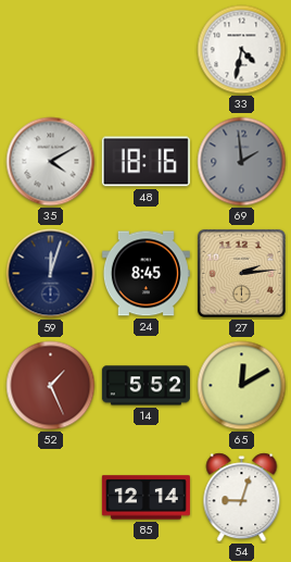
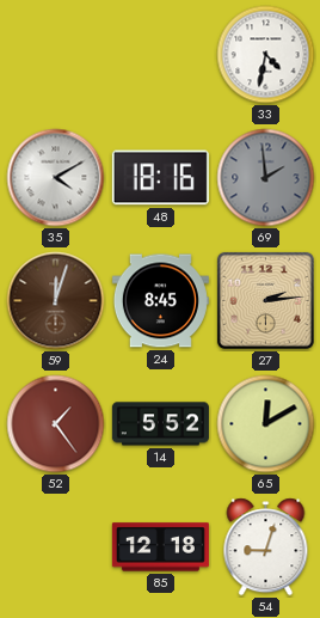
59 dial: navy -> brown
52: 1:26 -> 1:24
85: 12:14 -> 12:18
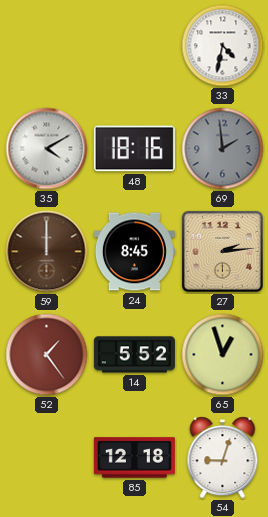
59: 12:03 -> 12:00
65: 12:10 -> 12:57
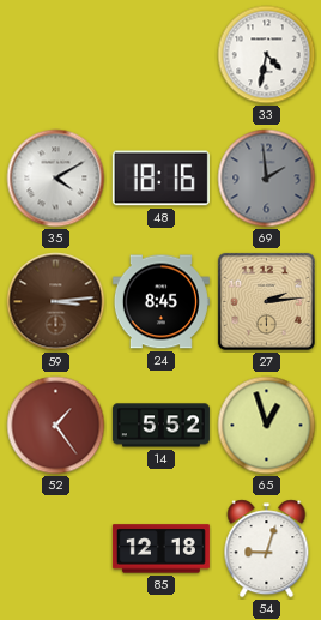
59: 12:00 -> 3:14
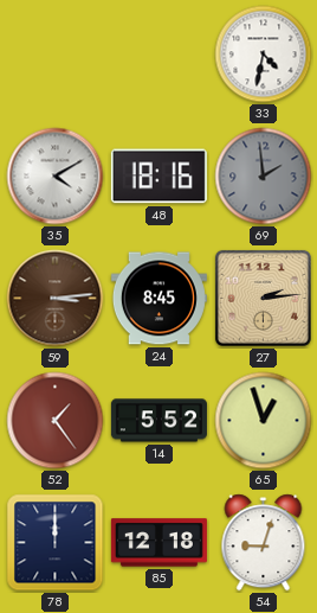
78: none -> 12:00
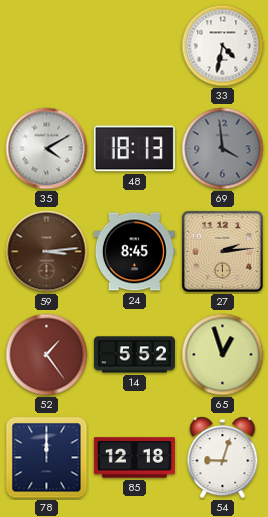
48: 18:16 -> 18:13
69: 1:59 -> 3:59
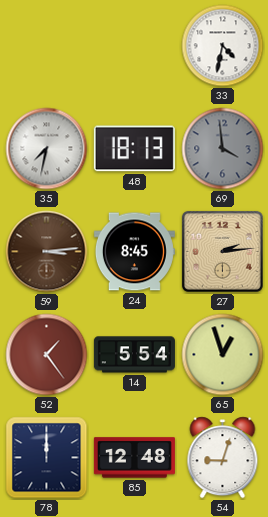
35: 4:10 -> 7:32
14: 5:52 -> 5:54
85: 12:18 -> 12:48
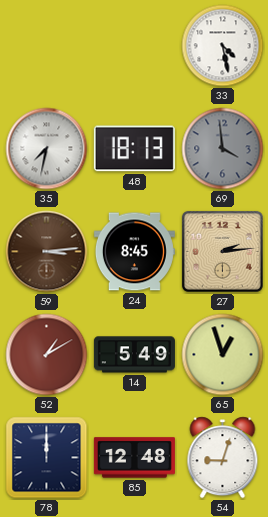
33: 4:32 -> 4:28
52: 1:24 -> 1:10
14: 5:54 -> 5:49
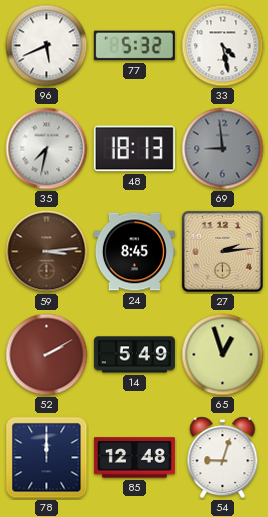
96: none -> 5:41
77: none -> 5:32
69: 3:59 -> 8:59
52: 1:10 -> 2:10
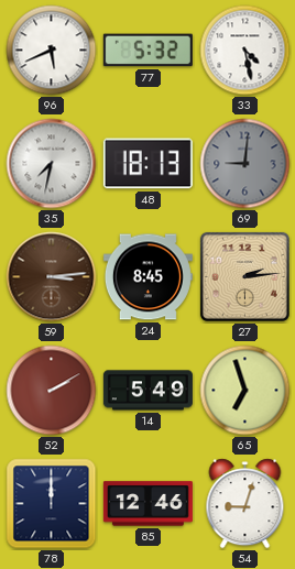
69: 8:59 -> 9:01
65: 12:57 -> 6:57
85: 12:48 -> 12:46
